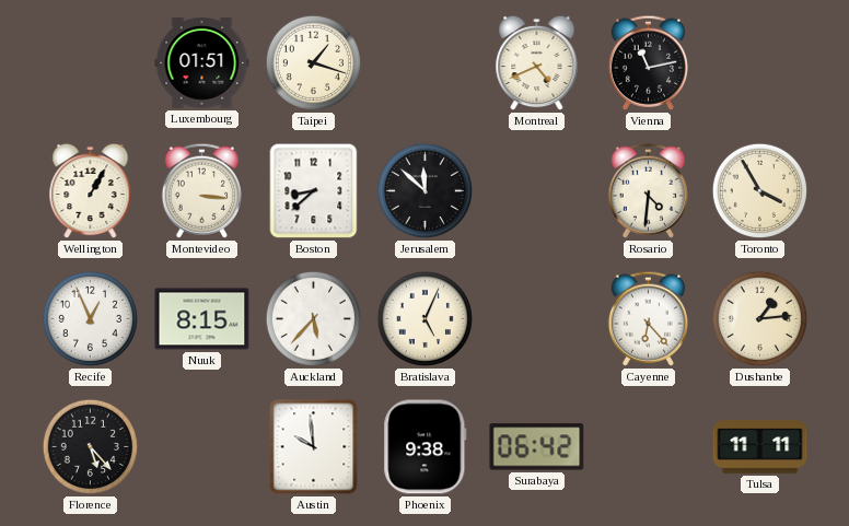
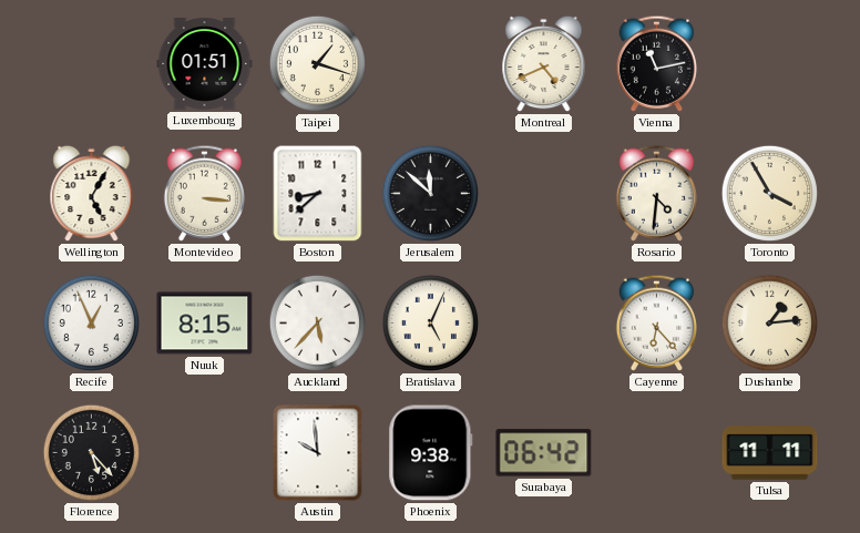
Wellington: 1:05 -> 5:05
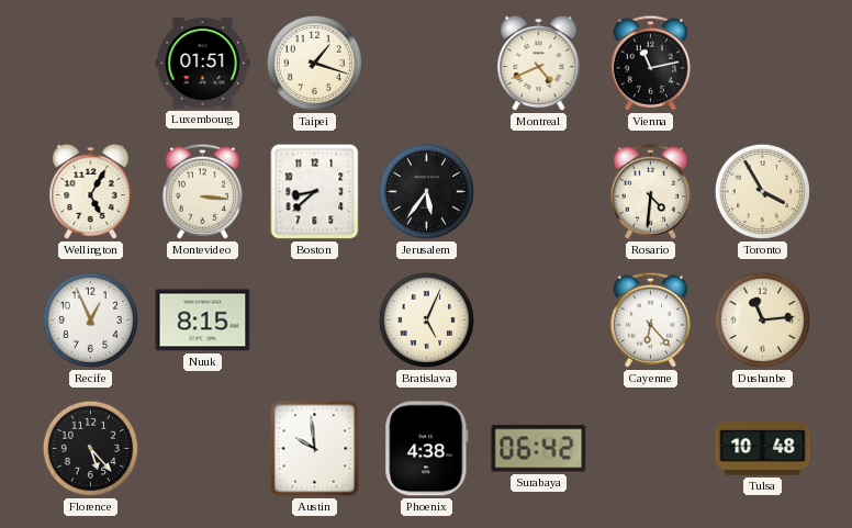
Jerusalem: 11:52 -> 5:36
Auckland: 5:37 -> none
Dushanbe: 1:14 -> 11:14
Phoenix: 9:38 -> 4:38
Tulsa: 11:11 -> 10:48
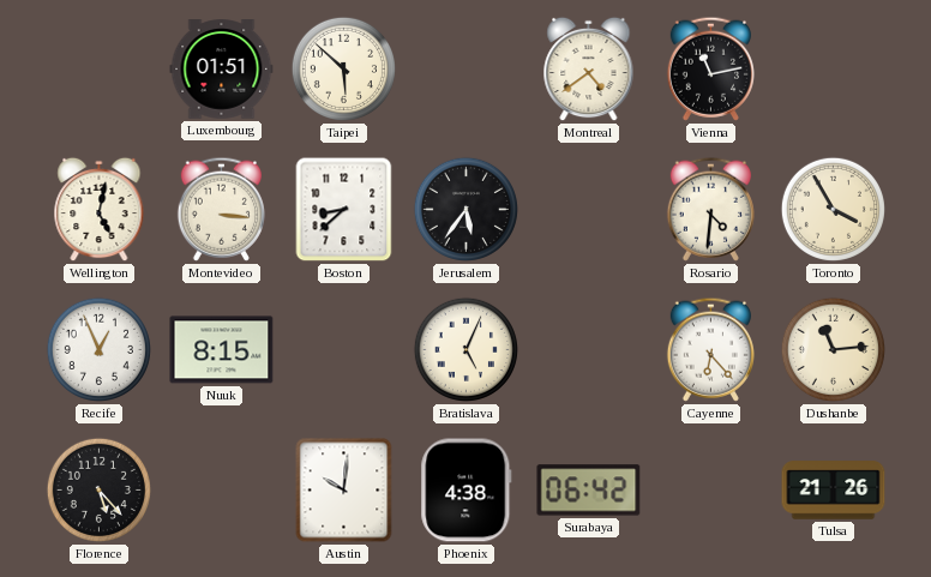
Taipei: 1:18 -> 5:52
Montreal: 4:41 -> 4:39
Wellington: 5:05 -> 5:02
Austin: 9:59 -> 10:01
Tulsa: 10:48 -> 21:26
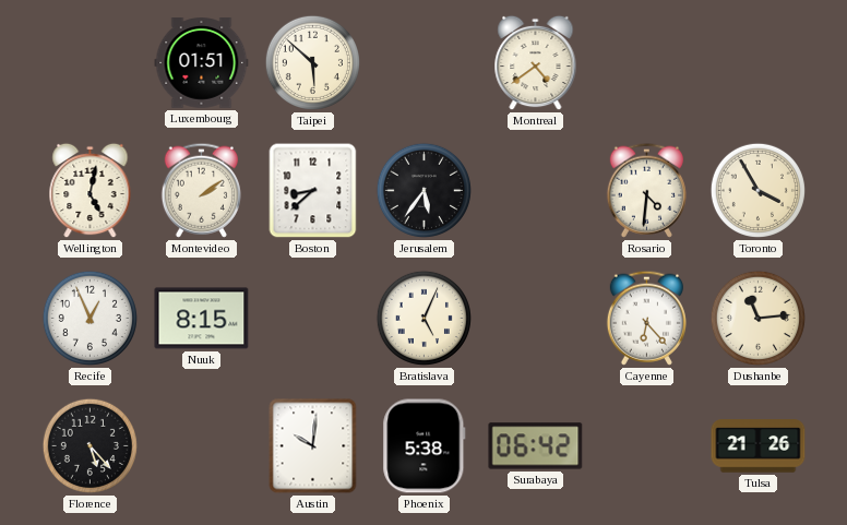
Vienna: 11:13 -> none
Montevideo: 3:16 -> 2:09
Phoenix: 4:38 -> 5:38
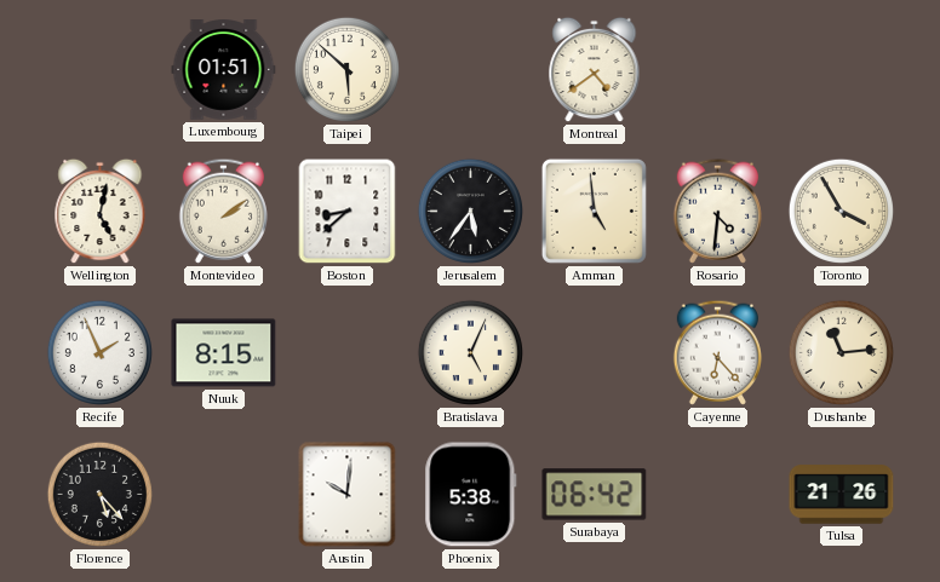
Amman: none -> 4:59
Recife: 12:56 -> 1:56
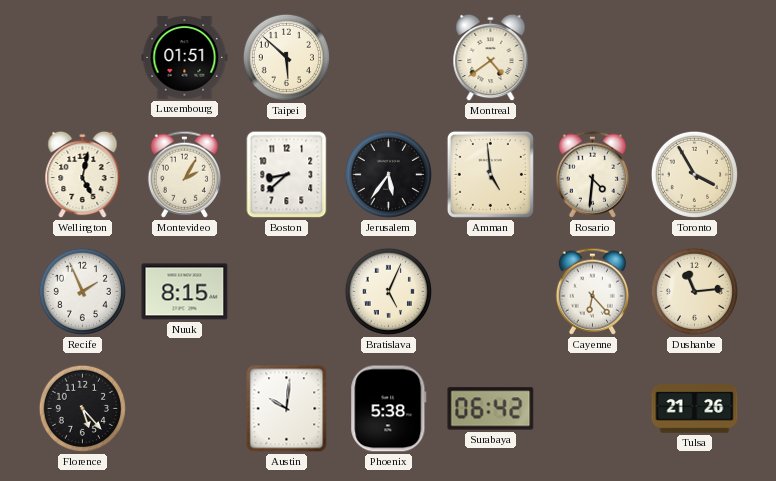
Montevideo: 2:09 -> 2:05
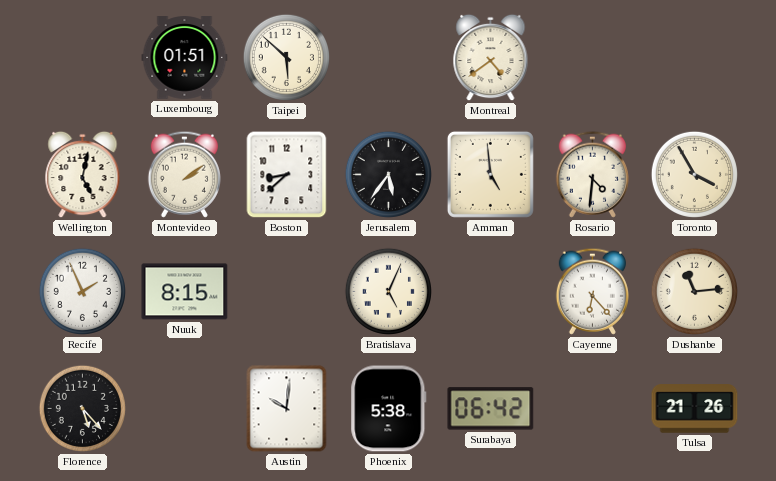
Montevideo: 2:05 -> 2:09
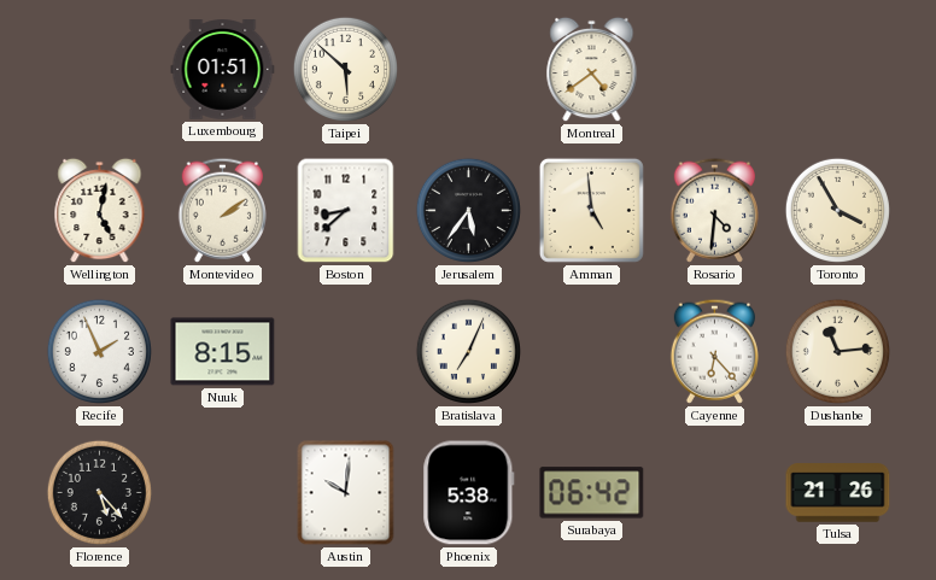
Bratislava: 5:04 -> 7:04
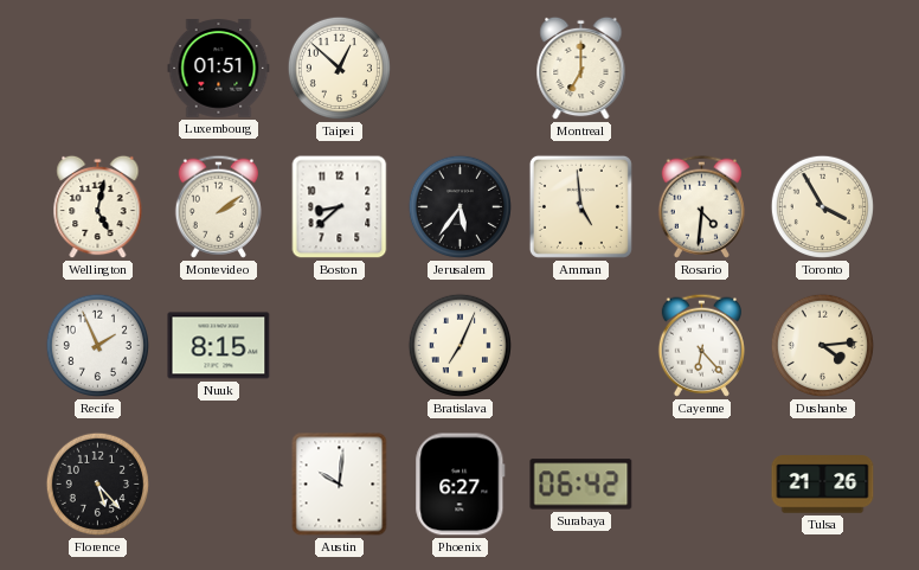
Taipei: 5:52 -> 12:52
Montreal: 4:39 -> 7:00
Dushanbe: 11:14 -> 4:14
Phoenix: 5:38 -> 6:27
